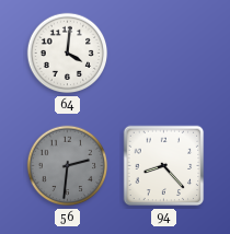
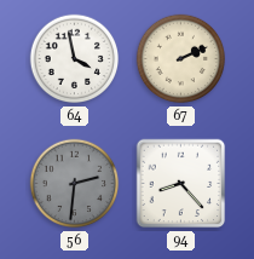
64: 4:01 -> 3:58
67: none -> 2:11
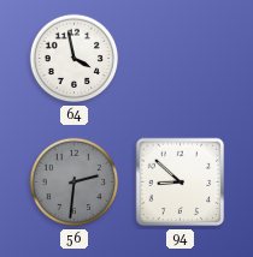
67: 2:11 -> none
94: 8:23 -> 8:52
